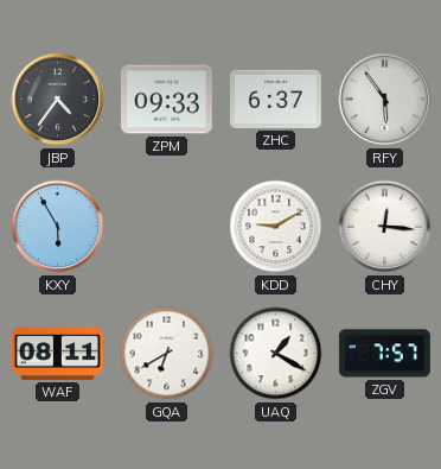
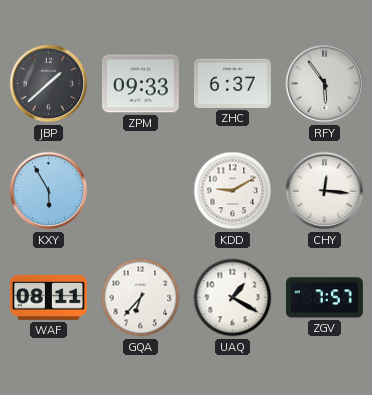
JBP: 4:36 -> 1:38
GQA: 6:40 -> 6:37
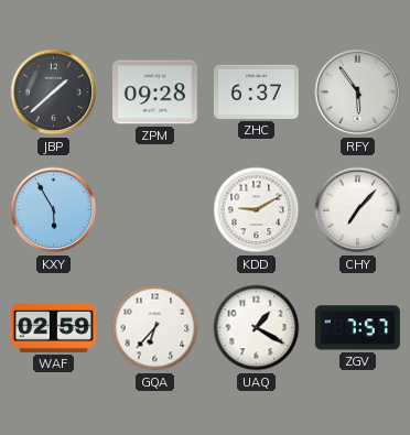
ZPM: 09:33 -> 09:28
CHY: 12:16 -> 7:07
WAF: 08:11 -> 02:59
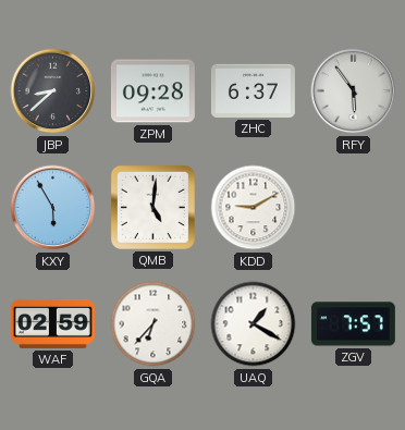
JBP: 1:38 -> 8:38
QMB: none -> 5:01
CHY: 7:07 -> none
